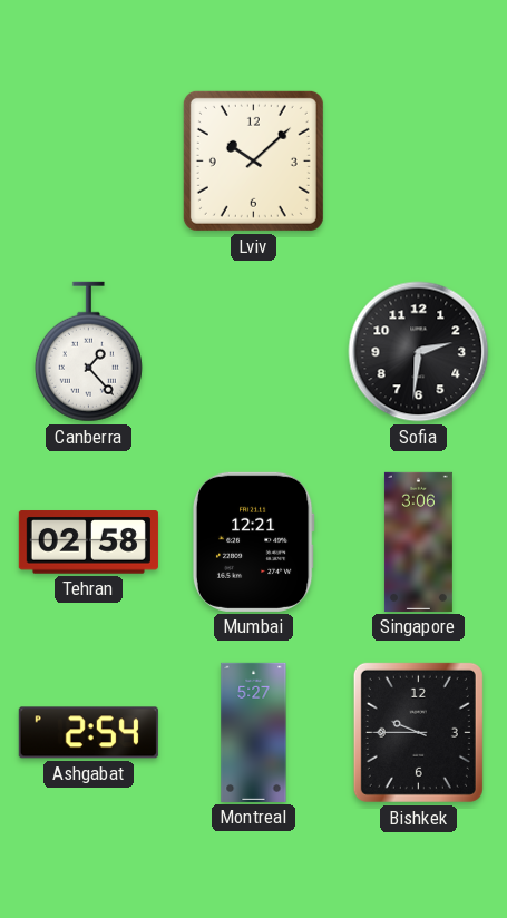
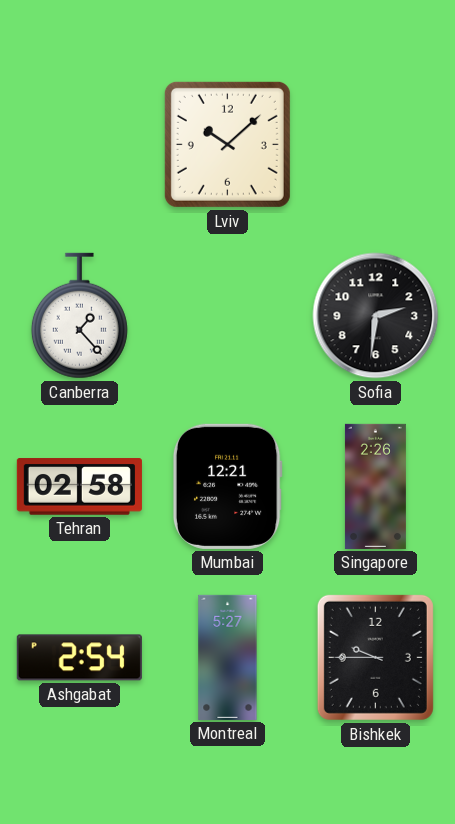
Singapore: 3:06 -> 2:26
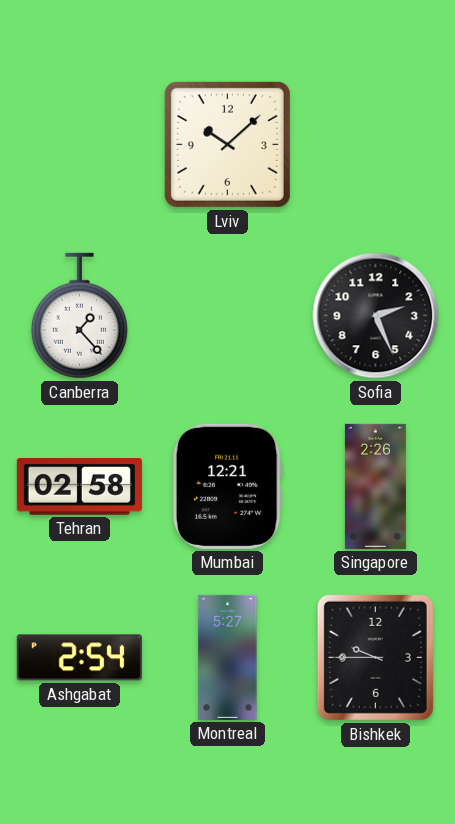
Sofia: 2:31 -> 2:26
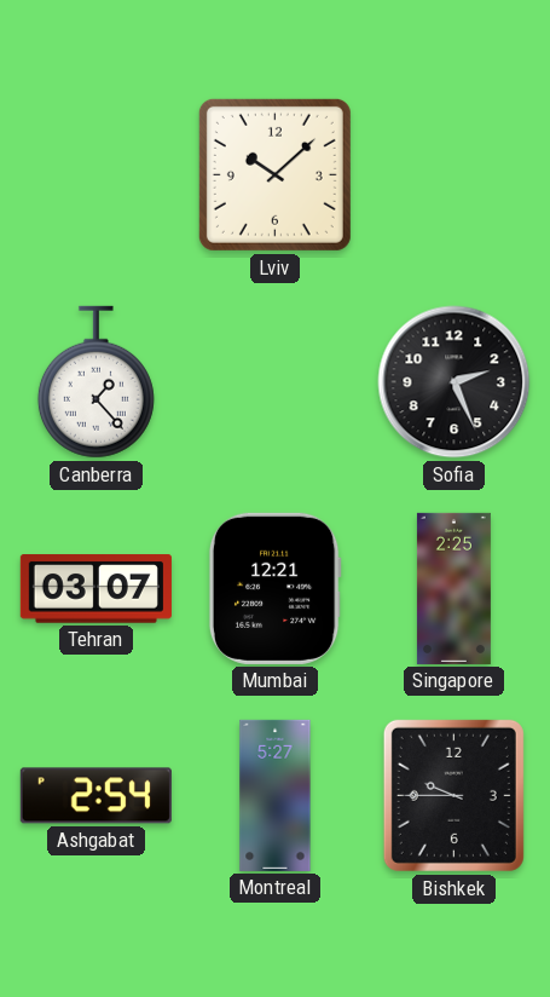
Tehran: 02:58 -> 03:07
Singapore: 2:26 -> 2:25
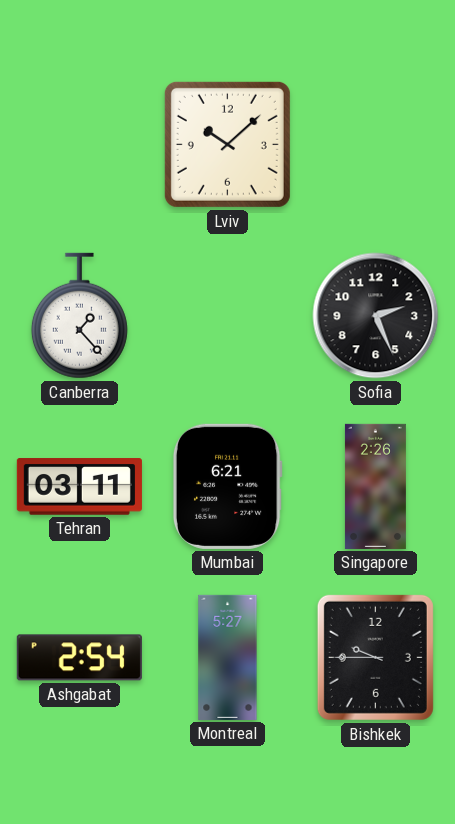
Tehran: 03:07 -> 03:11
Mumbai: 12:21 -> 6:21
Singapore: 2:25 -> 2:26
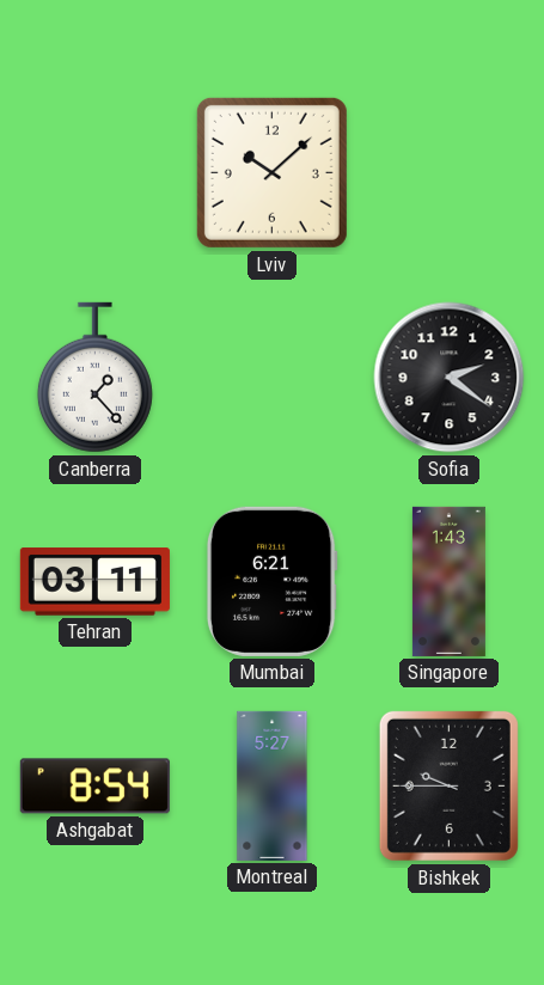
Sofia: 2:26 -> 2:21
Singapore: 2:26 -> 1:43
Ashgabat: 2:54 -> 8:54
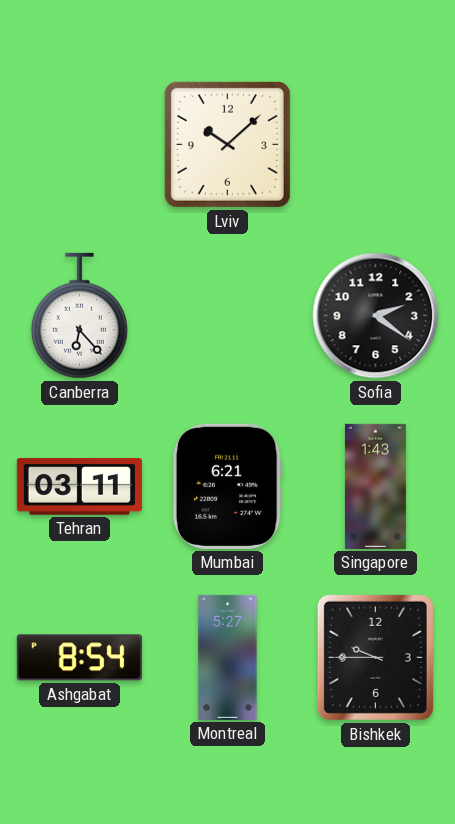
Canberra: 1:23 -> 6:23
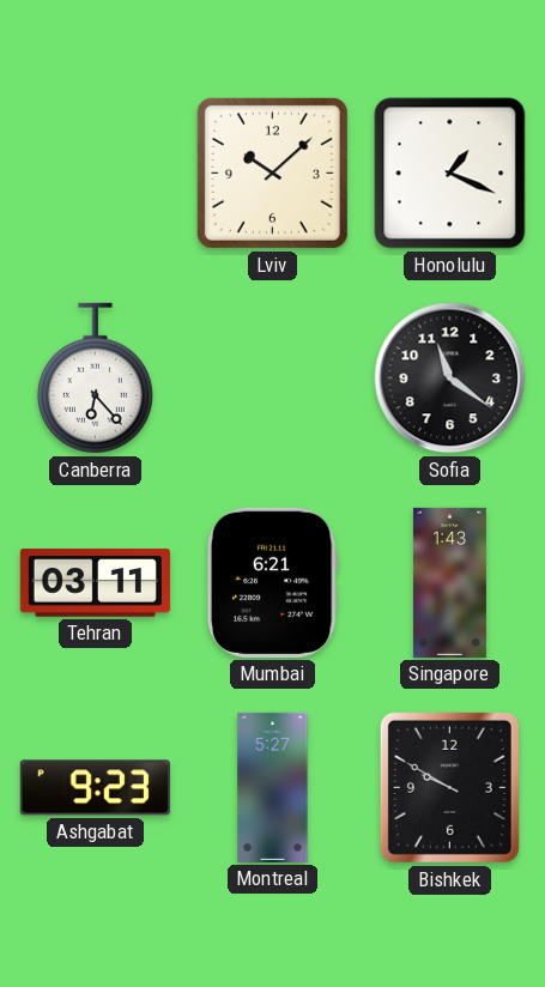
Honolulu: none -> 1:19
Sofia: 2:21 -> 11:21
Ashgabat: 8:54 -> 9:23
Bishkek: 9:45 -> 9:50
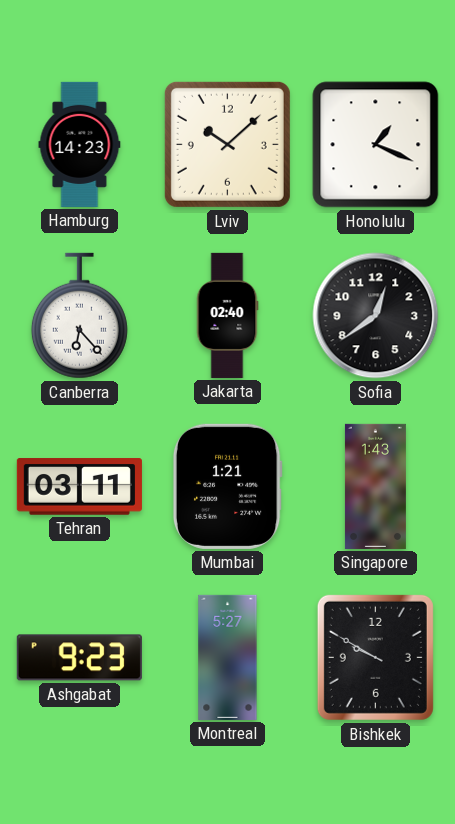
Hamburg: none -> 14:23
Jakarta: none -> 02:40
Sofia: 11:21 -> 12:39
Mumbai: 6:21 -> 1:21
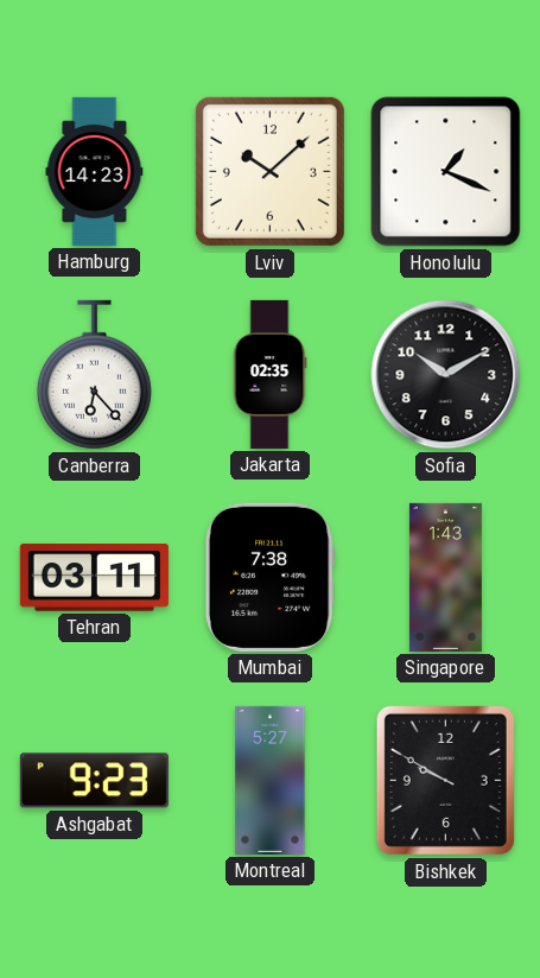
Jakarta: 02:40 -> 02:35
Sofia: 12:39 -> 10:10
Mumbai: 1:21 -> 7:38
